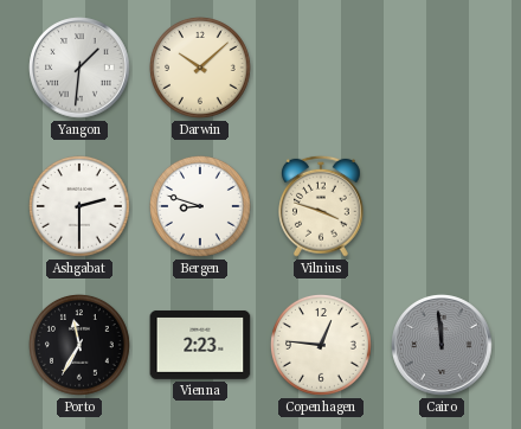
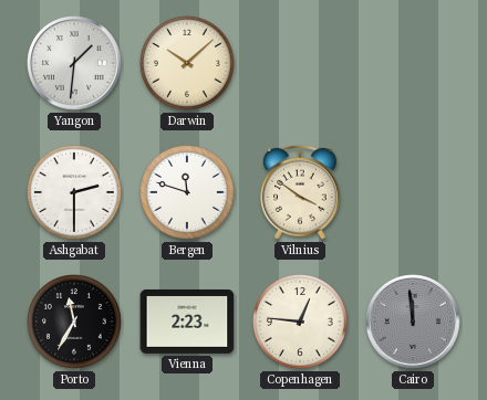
Bergen: 8:48 -> 11:48
Vilnius: 3:48 -> 3:51
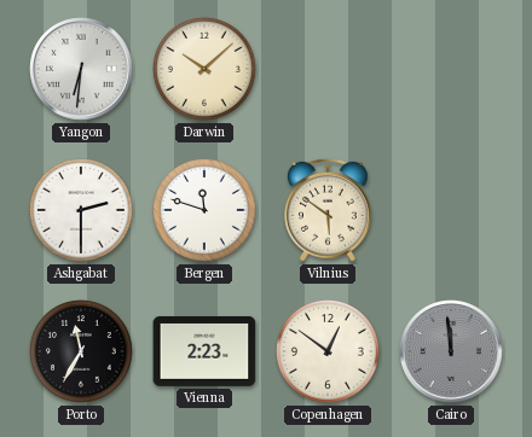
Yangon: 1:31 -> 6:31
Vilnius: 3:51 -> 5:51
Copenhagen: 12:46 -> 12:51
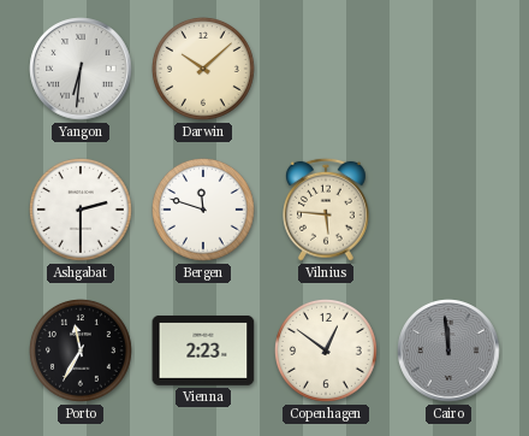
Vilnius: 5:51 -> 5:46
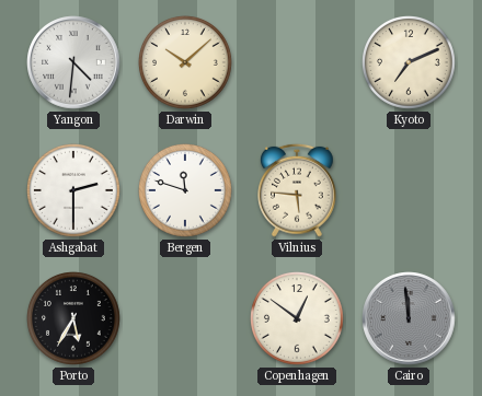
Yangon: 6:31 -> 4:31
Kyoto: none -> 7:11
Porto: 11:35 -> 5:35
Vienna: 2:23 -> none
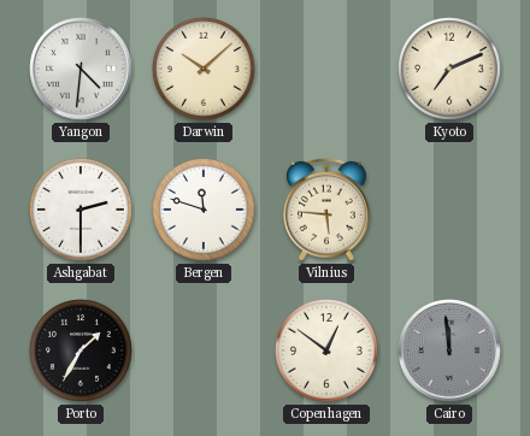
Porto: 5:35 -> 1:35
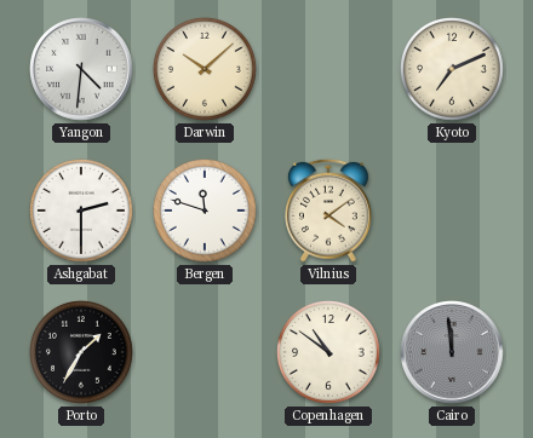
Vilnius: 5:46 -> 4:09
Copenhagen: 12:51 -> 10:51
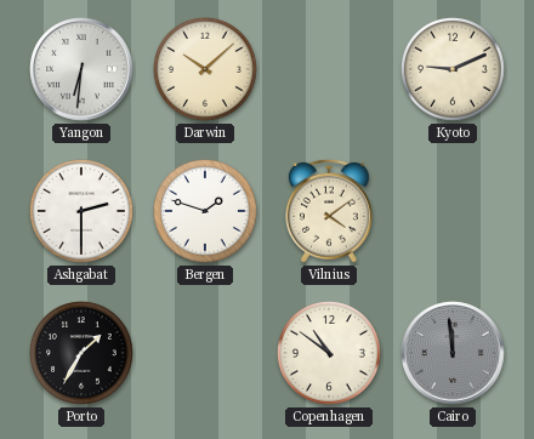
Yangon: 4:31 -> 6:31
Kyoto: 7:11 -> 9:11
Bergen: 11:48 -> 1:48
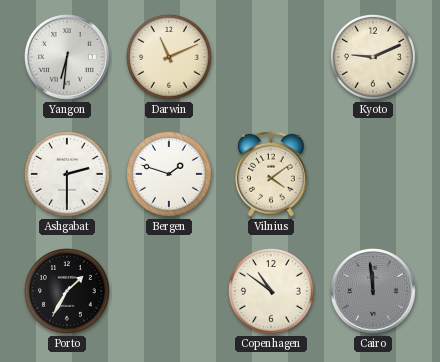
Darwin: 10:08 -> 11:11
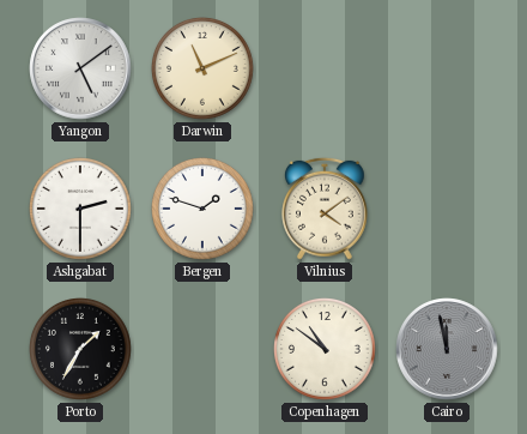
Yangon: 6:31 -> 5:09
Kyoto: 9:11 -> none
Cairo: 11:59 -> 11:58
